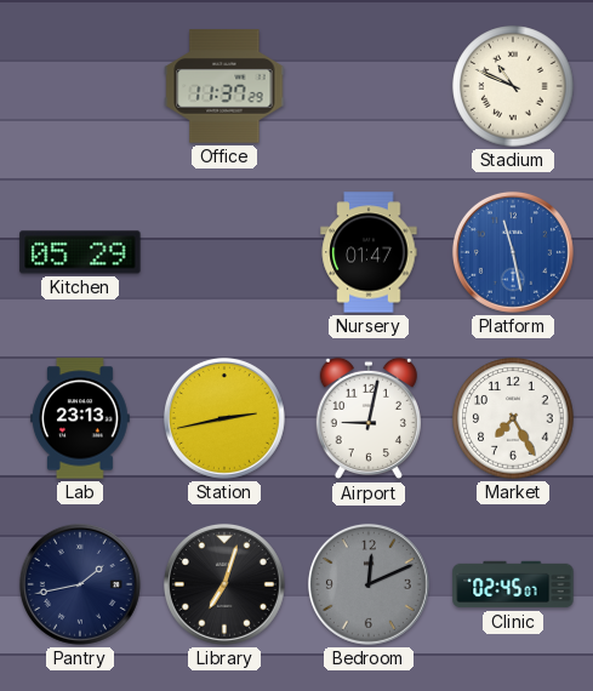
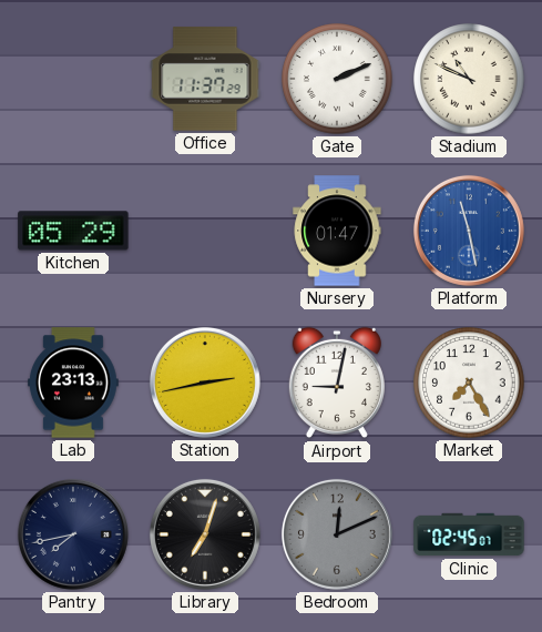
Gate: none -> 2:11
Pantry: 1:43 -> 7:43
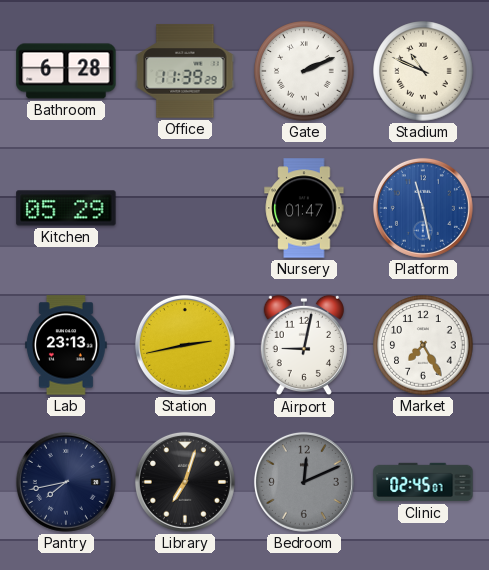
Bathroom: none -> 6:28
Office: 11:37 -> 11:39
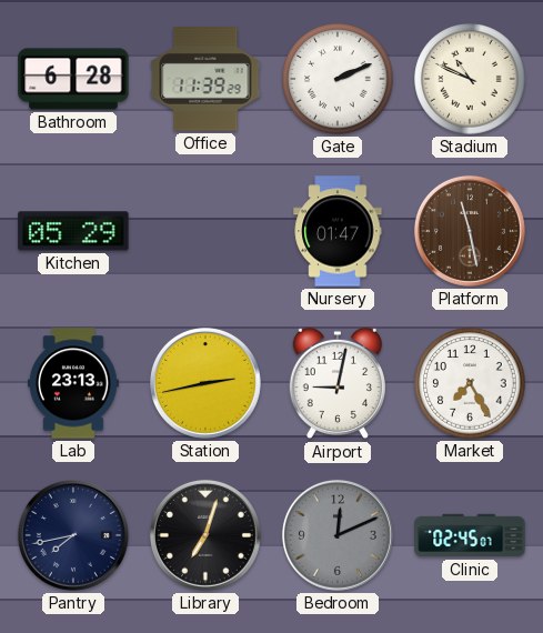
Platform dial: blue -> brown
